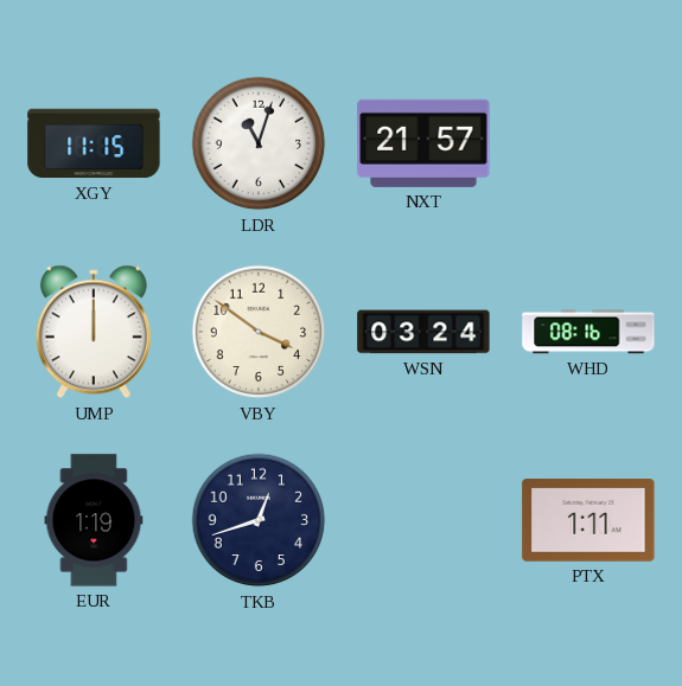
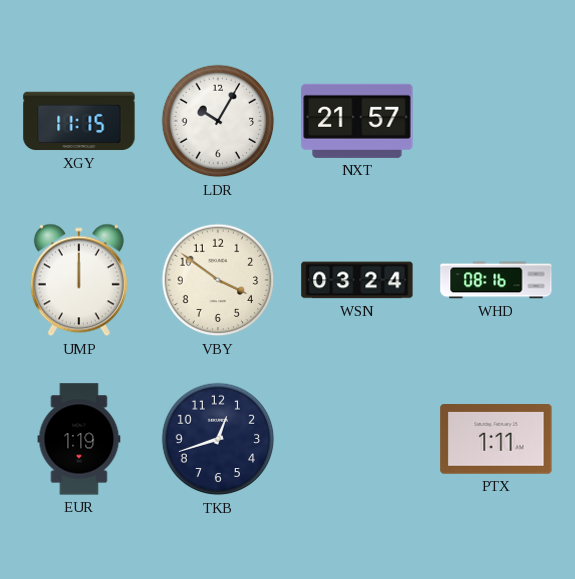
LDR: 11:03 -> 10:05
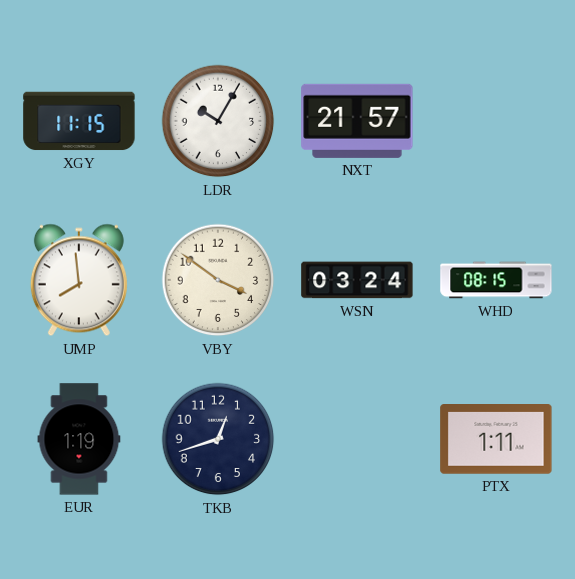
UMP: 12:00 -> 7:59
WHD: 08:16 -> 08:15
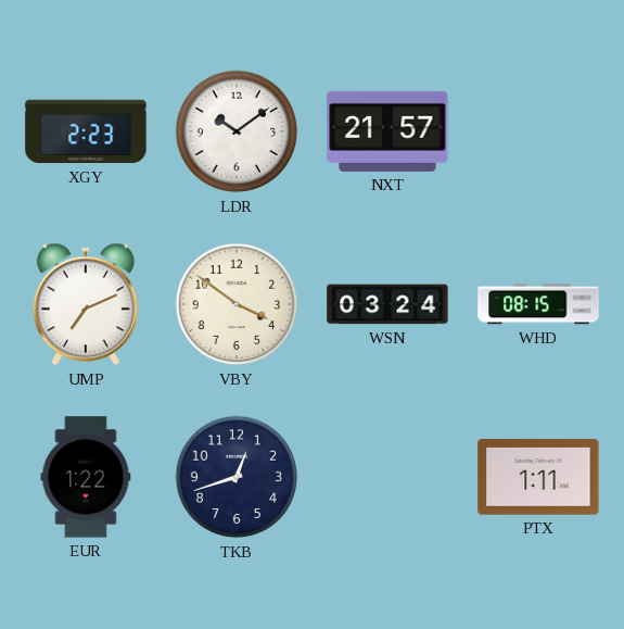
XGY: 11:15 -> 2:23
LDR: 10:05 -> 10:09
UMP: 7:59 -> 7:11
EUR: 1:19 -> 1:22
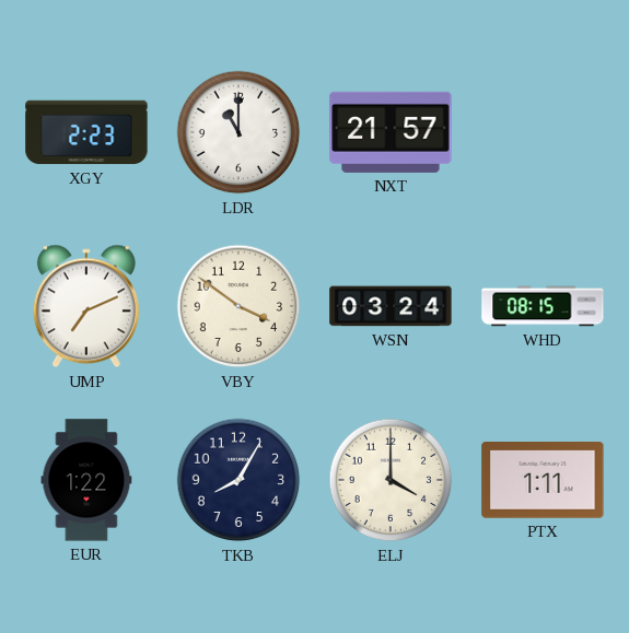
LDR: 10:09 -> 11:00
TKB: 12:42 -> 8:05
ELJ: none -> 4:00
